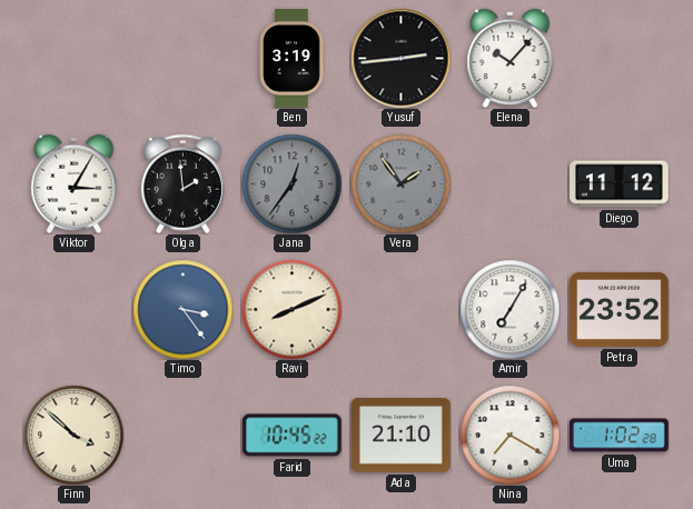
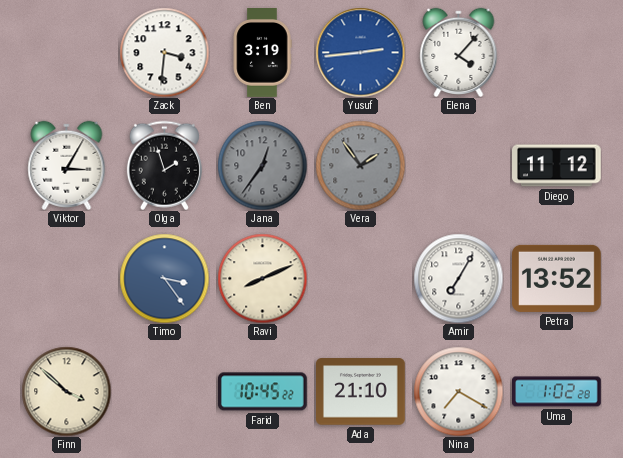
Zack: none -> 3:31
Yusuf dial: black -> blue
Elena: 10:07 -> 4:07
Olga: 1:59 -> 1:57
Petra: 23:52 -> 13:52
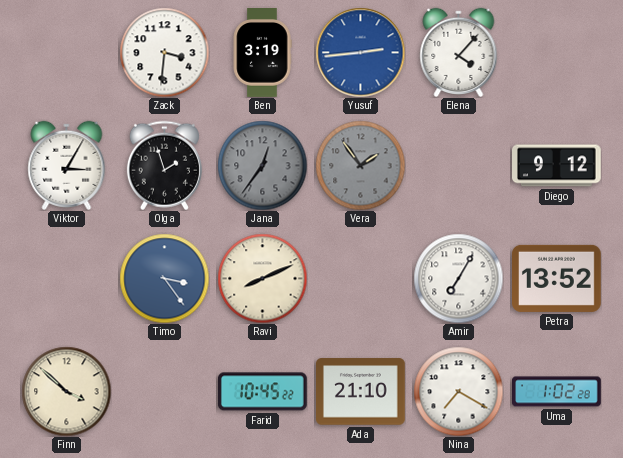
Diego: 11:12 -> 9:12
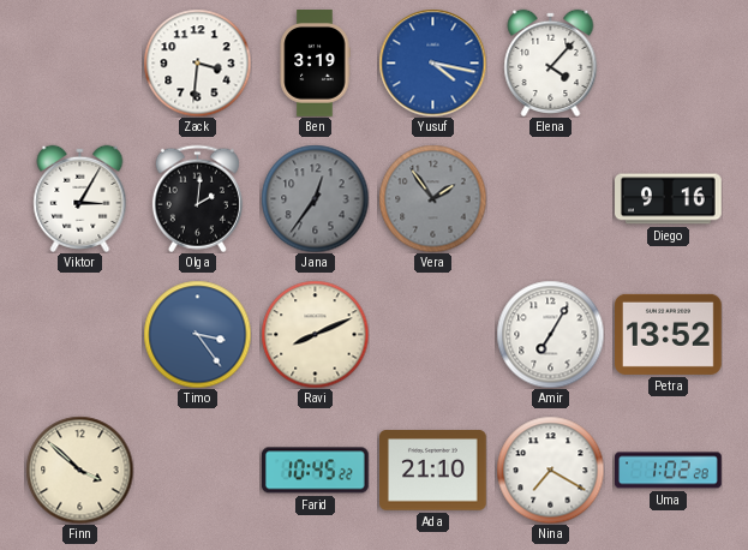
Yusuf: 2:44 -> 4:17
Olga: 1:57 -> 2:01
Diego: 9:12 -> 9:16
